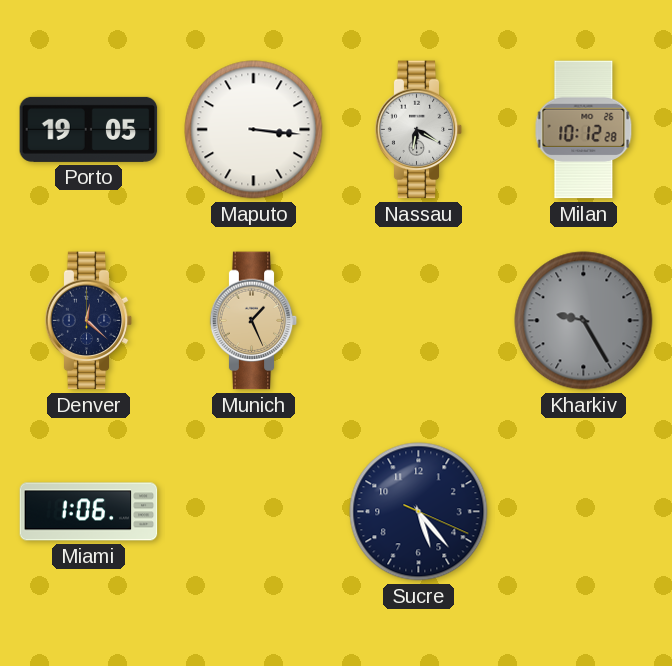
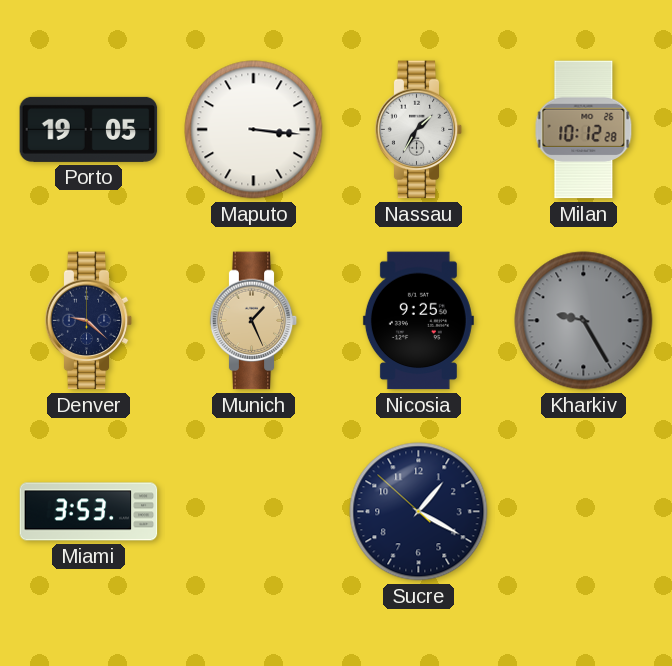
Nassau: 6:20 -> 1:35
Denver: 12:22 -> 9:22
Nicosia: none -> 9:25
Miami: 1:06 -> 3:53
Sucre: 5:23 -> 1:19
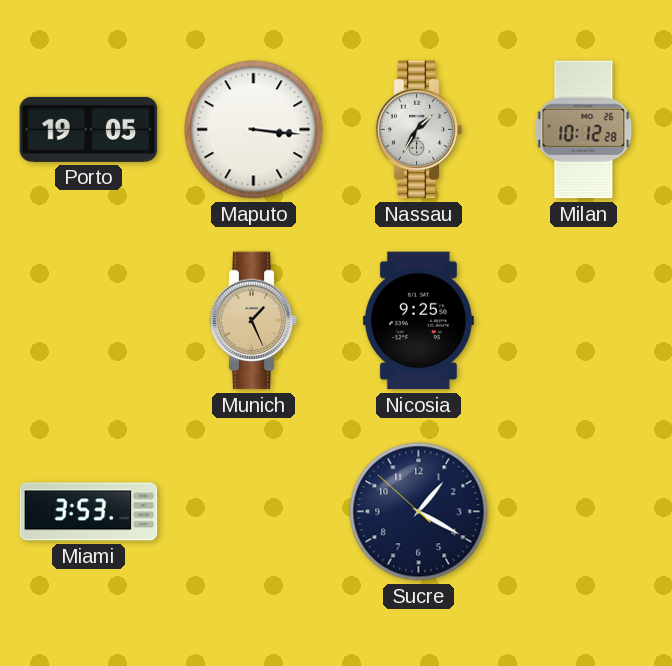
Denver: 9:22 -> none
Kharkiv: 9:25 -> none
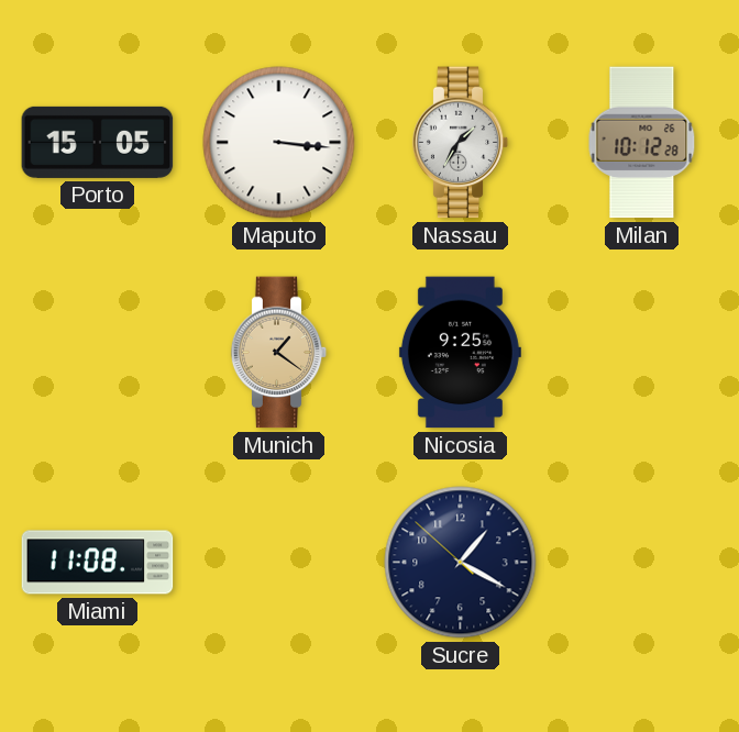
Porto: 19:05 -> 15:05
Munich: 1:26 -> 1:21
Miami: 3:53 -> 11:08
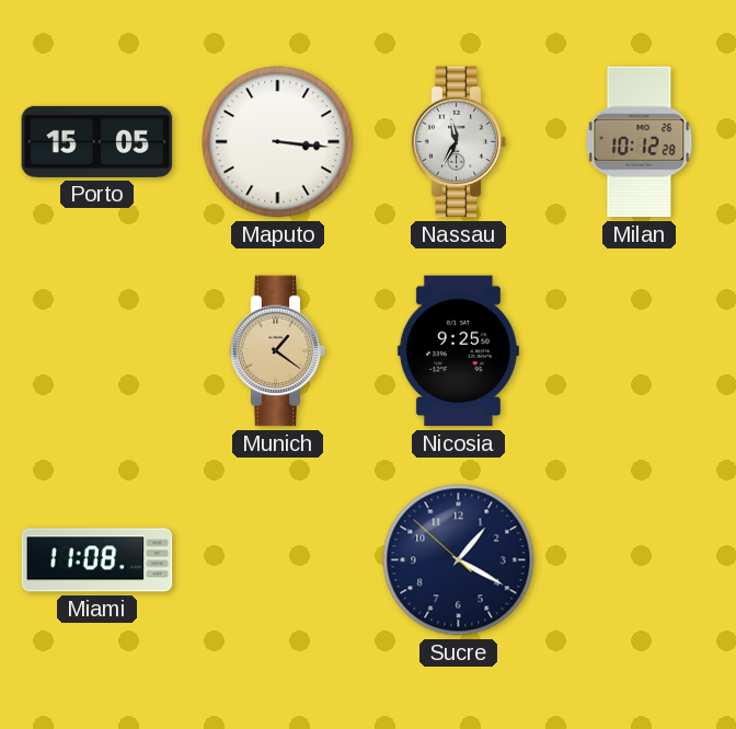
Nassau: 1:35 -> 11:35
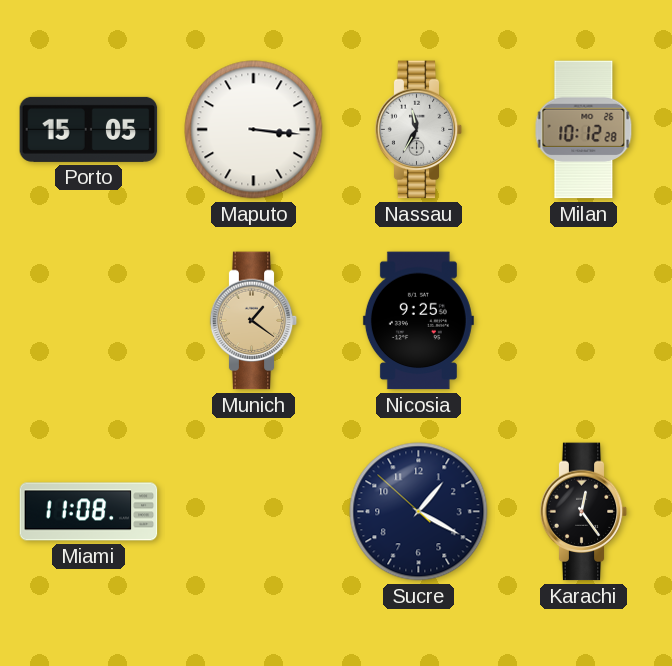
Karachi: none -> 12:24
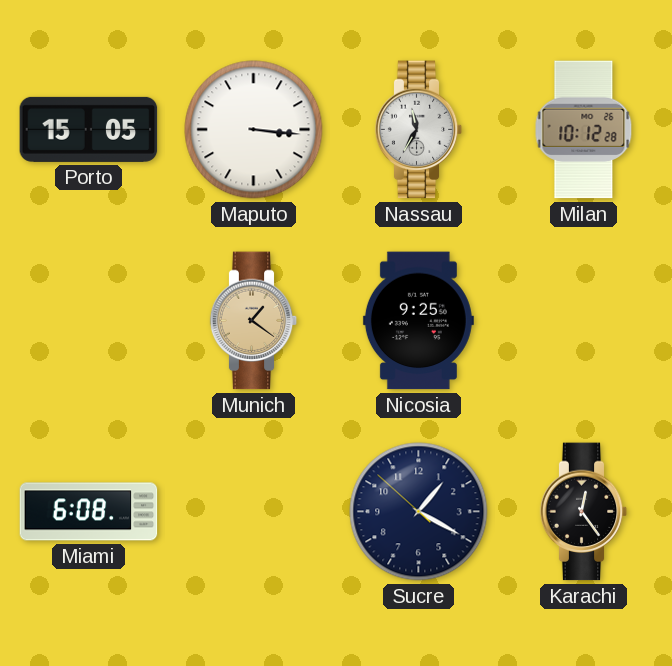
Miami: 11:08 -> 6:08
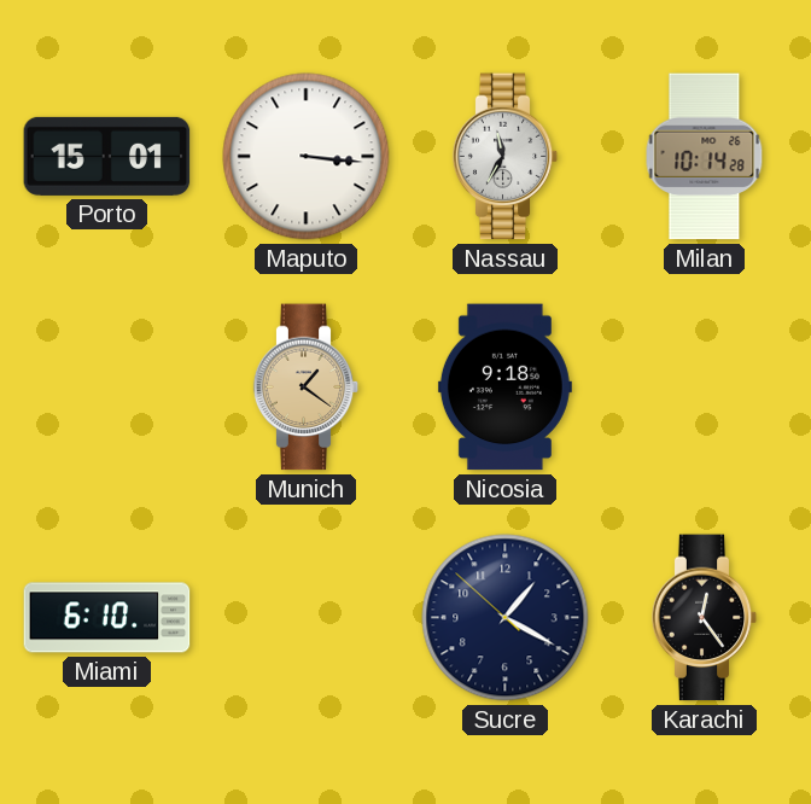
Porto: 15:05 -> 15:01
Milan: 10:12 -> 10:14
Nicosia: 9:25 -> 9:18
Miami: 6:08 -> 6:10
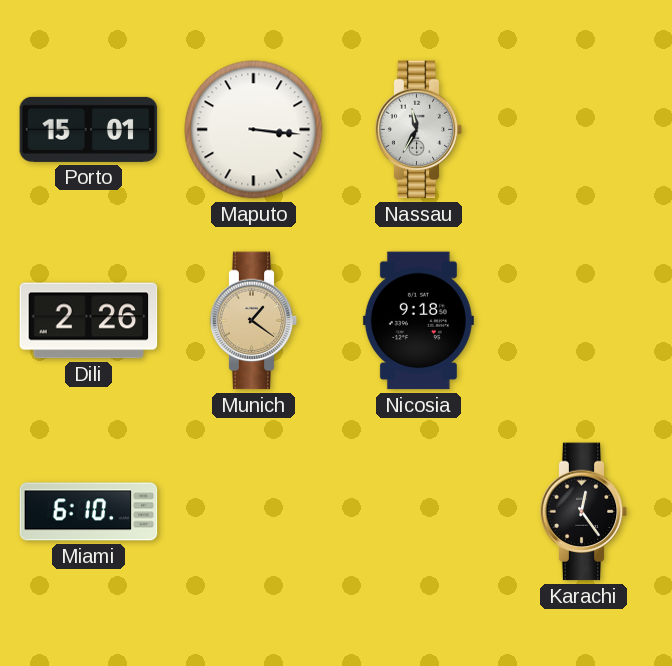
Milan: 10:14 -> none
Dili: none -> 2:26
Sucre: 1:19 -> none
